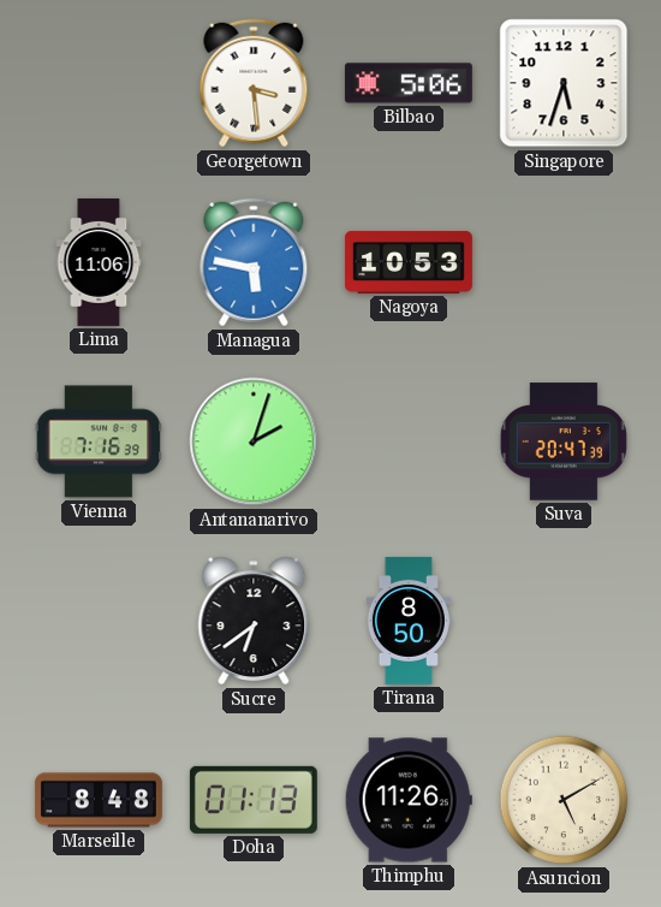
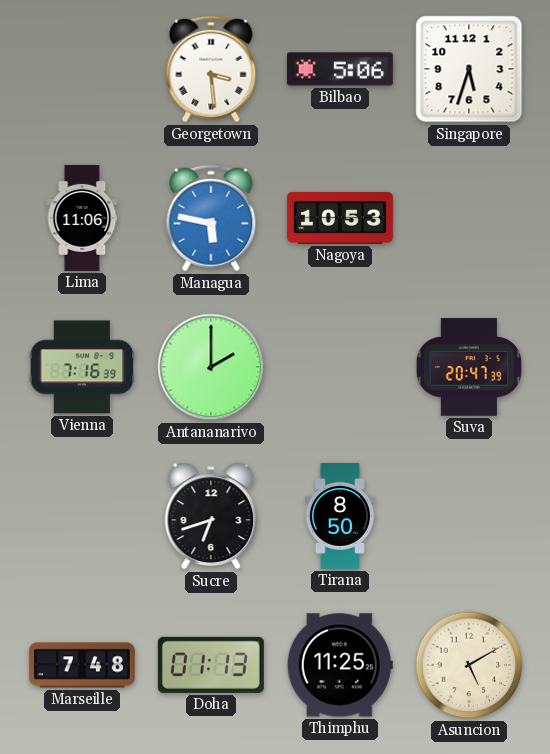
Antananarivo: 2:03 -> 2:00
Sucre: 6:39 -> 6:42
Marseille: 8:48 -> 7:48
Thimphu: 11:26 -> 11:25
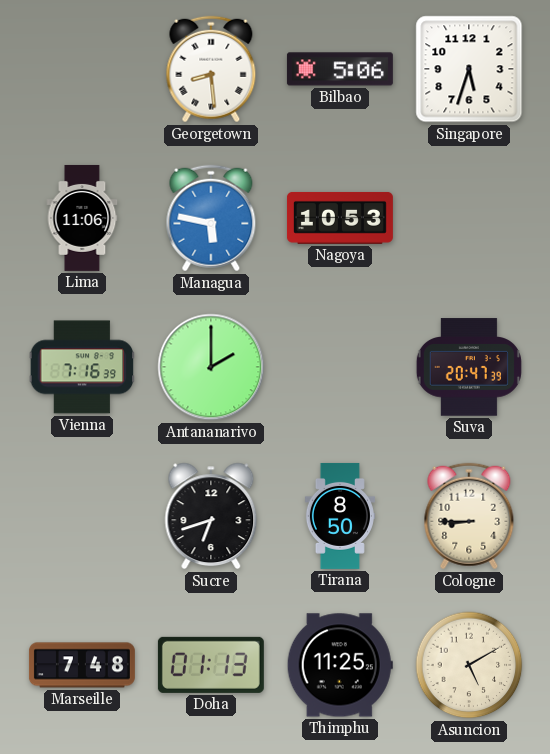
Georgetown: 3:29 -> 8:29
Cologne: none -> 8:45
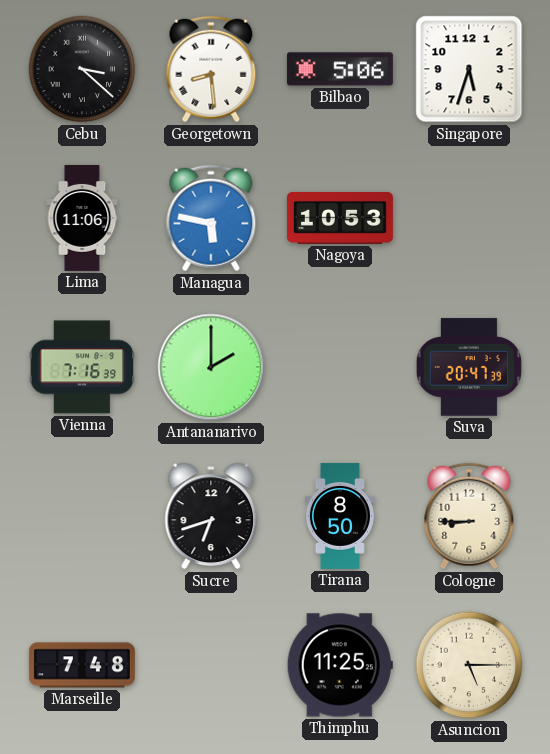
Cebu: none -> 3:22
Doha: 01:13 -> none
Asuncion: 5:10 -> 5:15
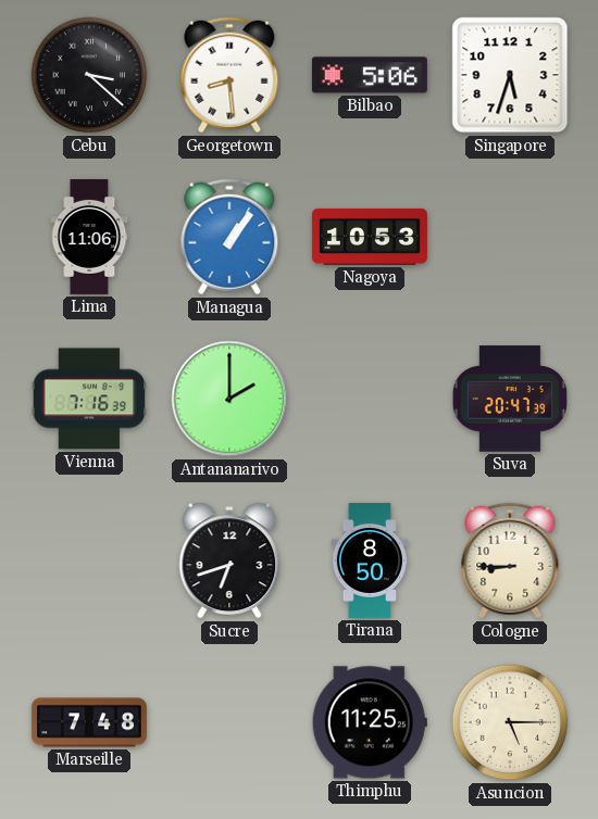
Managua: 5:47 -> 1:06
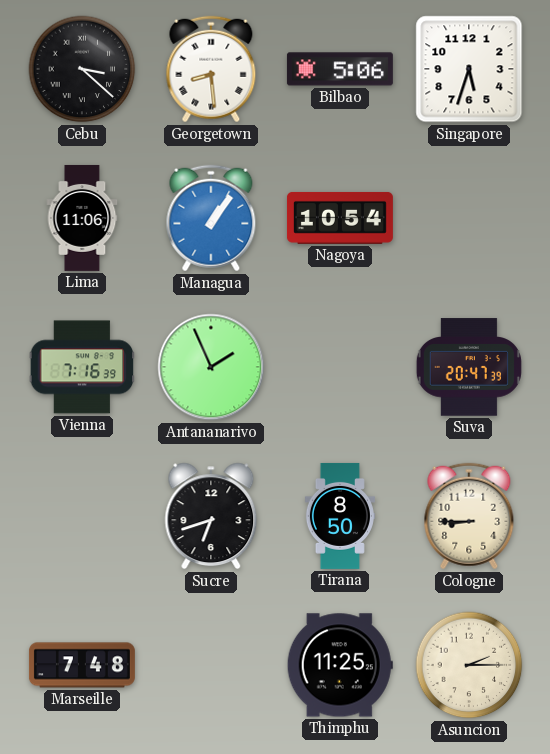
Nagoya: 10:53 -> 10:54
Antananarivo: 2:00 -> 1:56
Asuncion: 5:15 -> 2:15
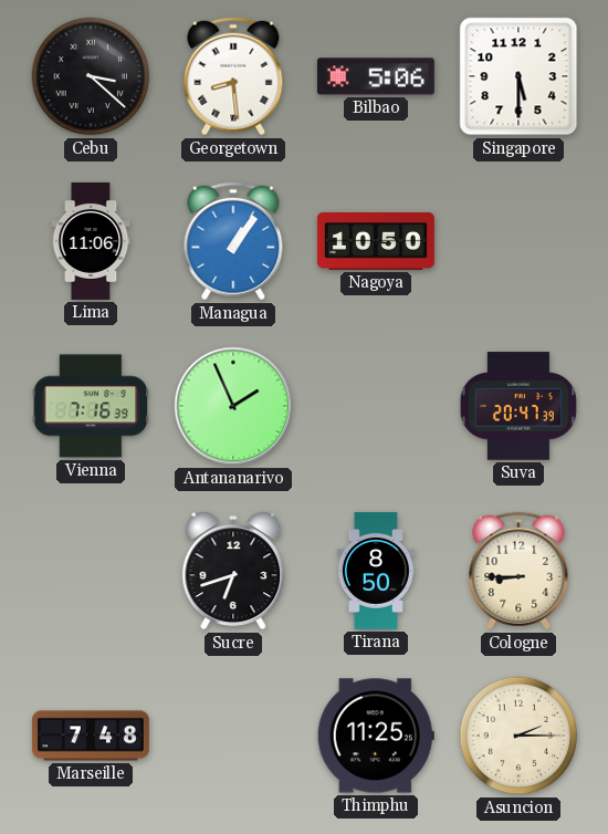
Singapore: 5:33 -> 5:30
Nagoya: 10:54 -> 10:50
